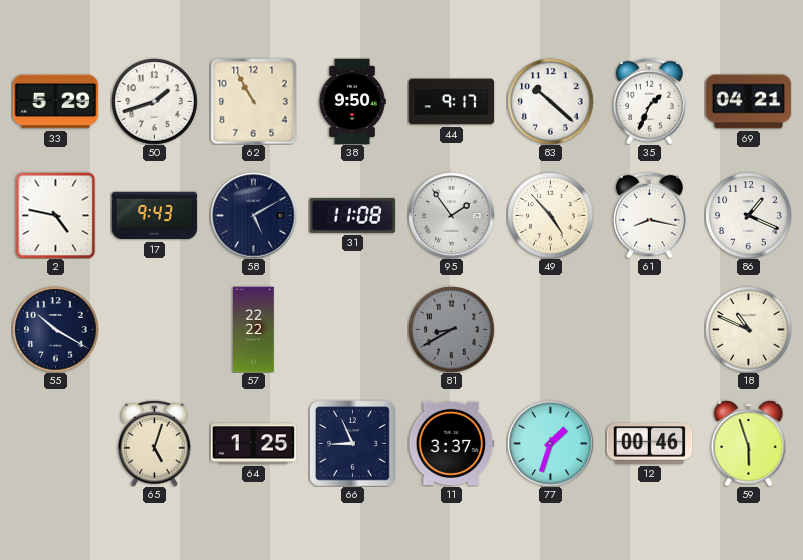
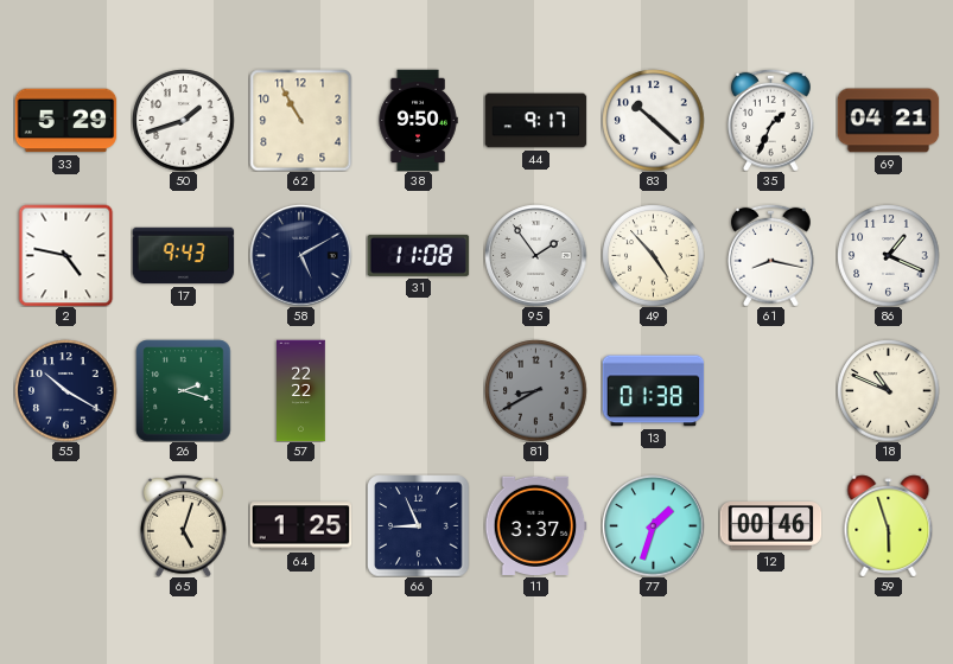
26: none -> 2:18
13: none -> 01:38
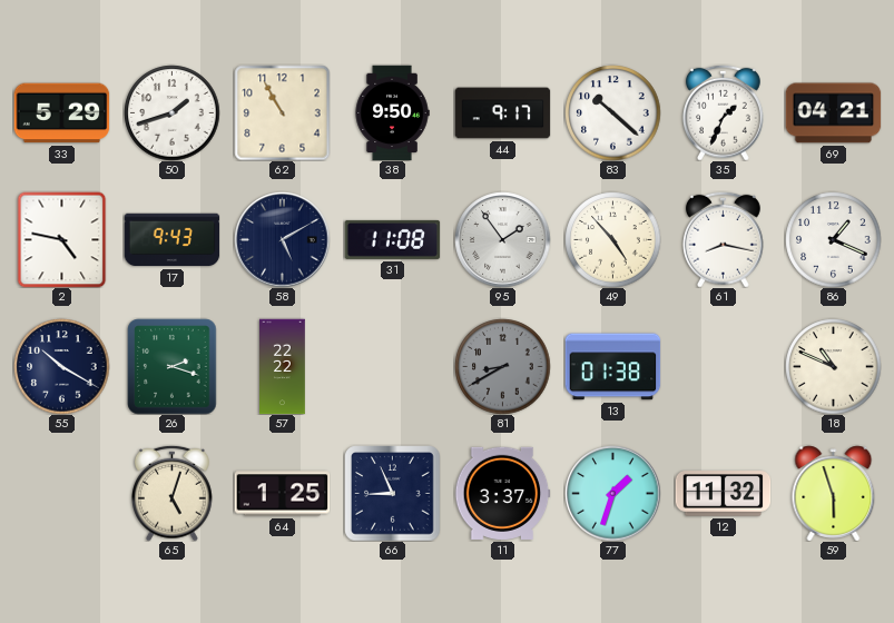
12: 00:46 -> 11:32
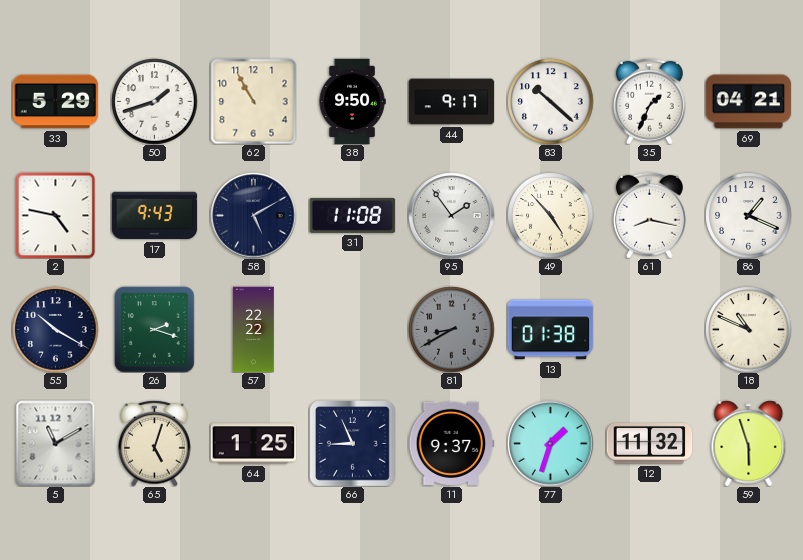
5: none -> 11:10
11: 3:37 -> 9:37
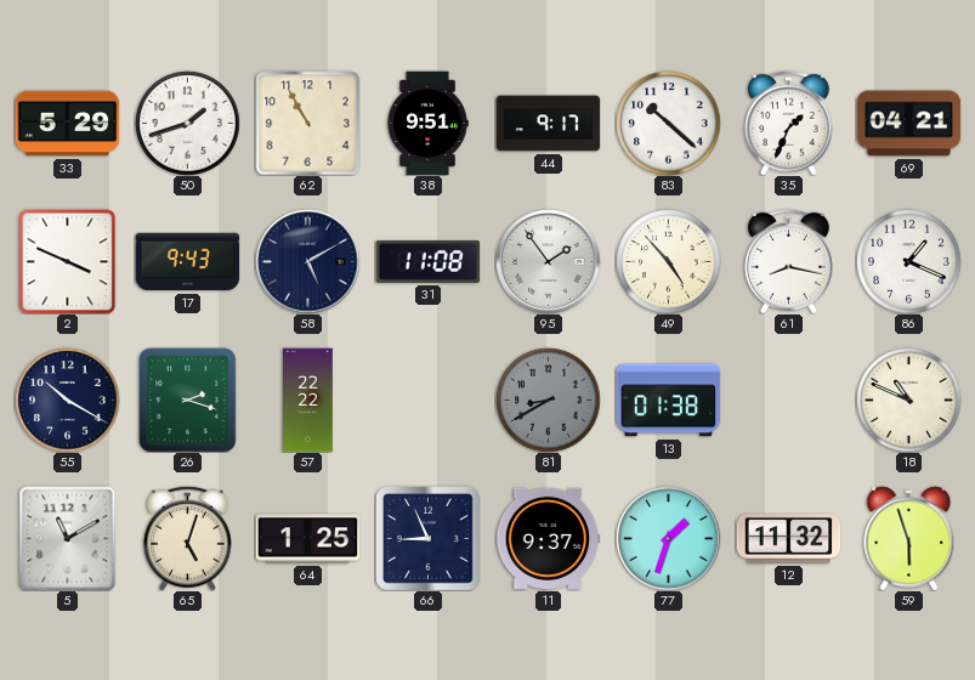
38: 9:50 -> 9:51
2: 4:47 -> 3:49
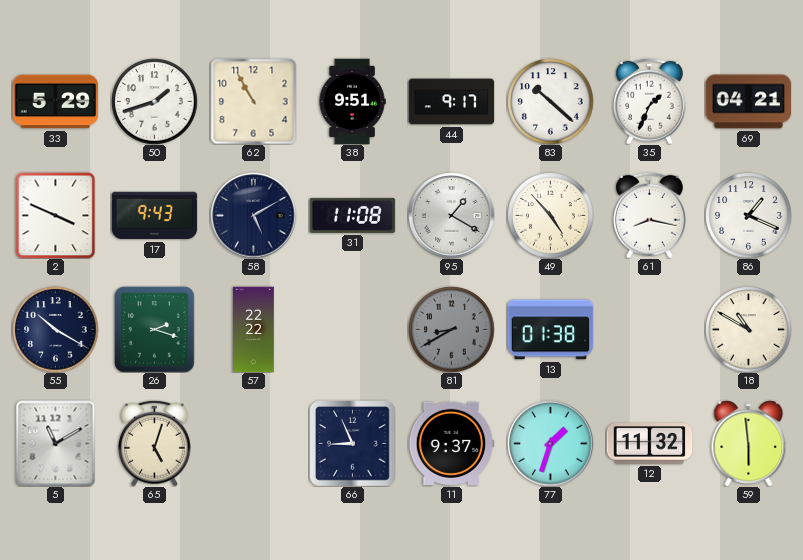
95: 1:54 -> 1:20
18: 10:49 -> 10:50
64: 1:25 -> none
59: 5:57 -> 5:59
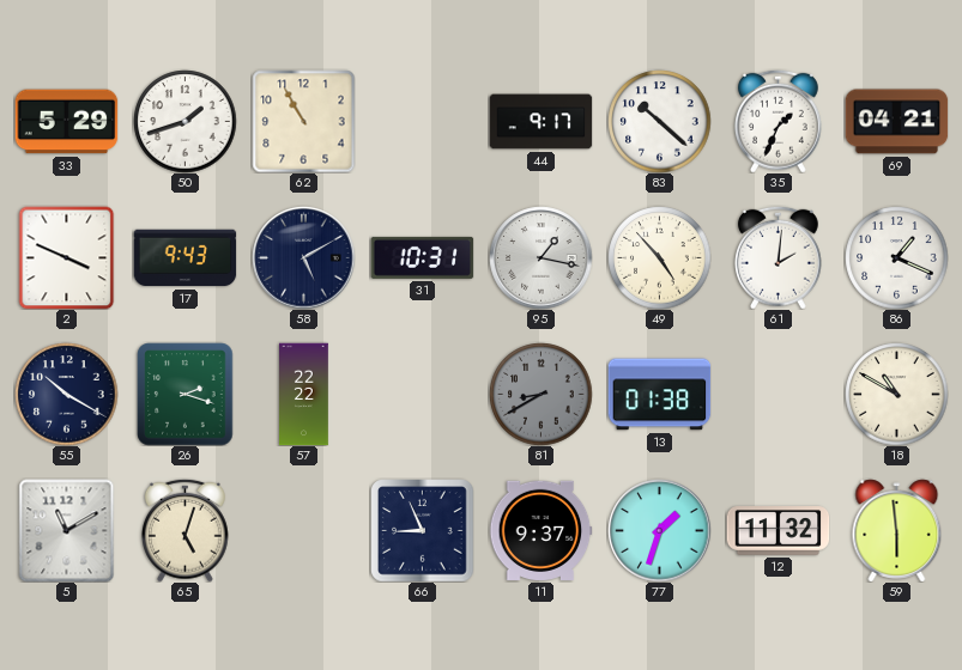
38: 9:51 -> none
31: 11:08 -> 10:31
95: 1:20 -> 1:17
61: 8:17 -> 2:01
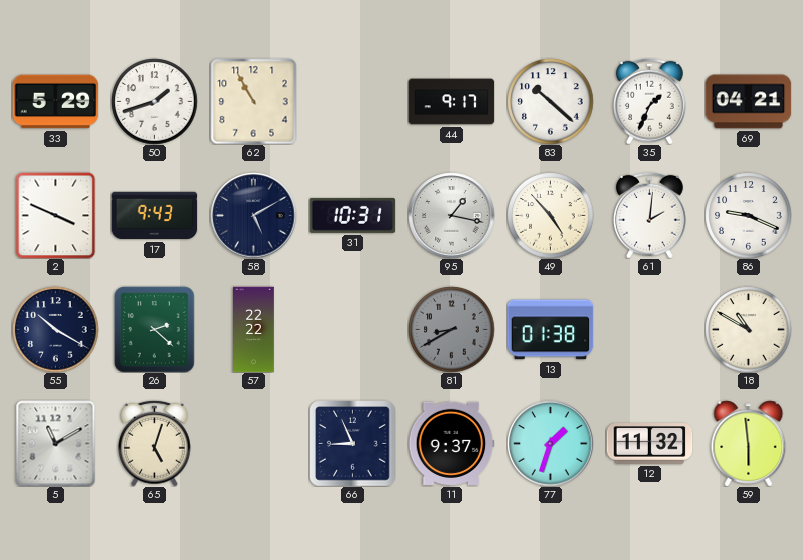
86: 1:19 -> 9:19
26: 2:18 -> 2:22
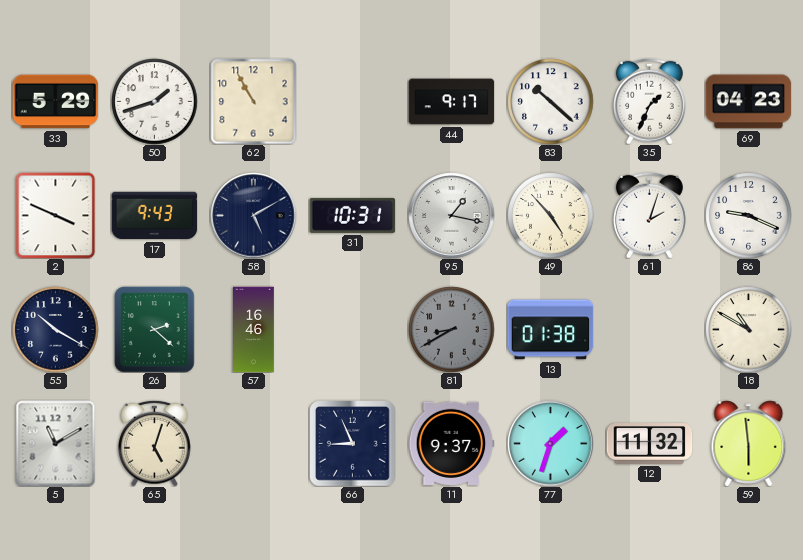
69: 04:21 -> 04:23
61: 2:01 -> 2:03
57: 22:22 -> 16:46
